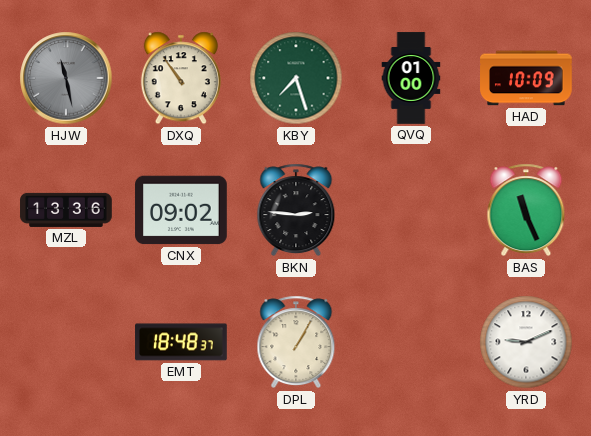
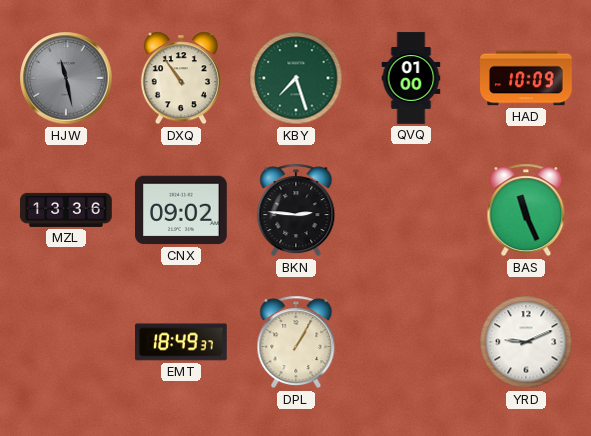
EMT: 18:48 -> 18:49
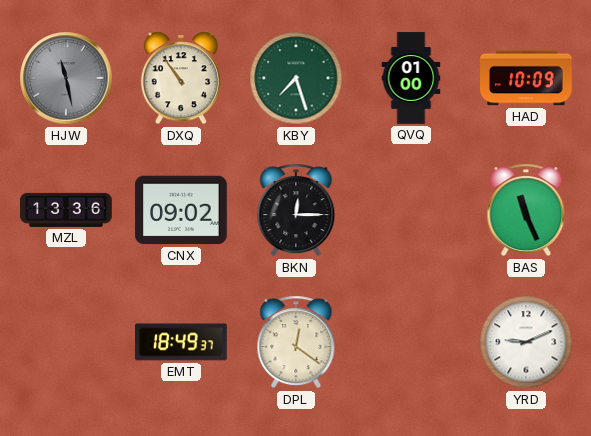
BKN: 2:46 -> 12:15
DPL: 1:05 -> 12:21
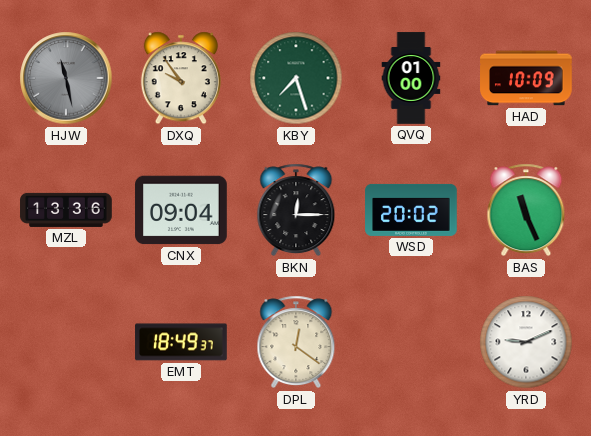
DXQ: 10:54 -> 9:54
CNX: 09:02 -> 09:04
WSD: none -> 20:02
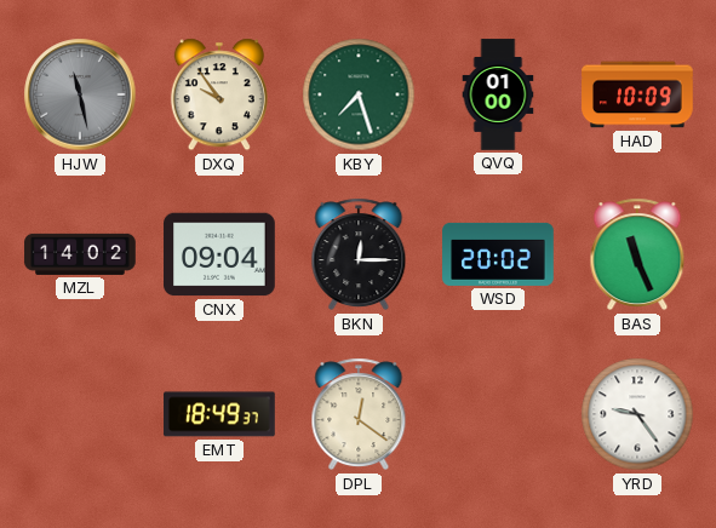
MZL: 13:36 -> 14:02
YRD: 9:11 -> 9:24
